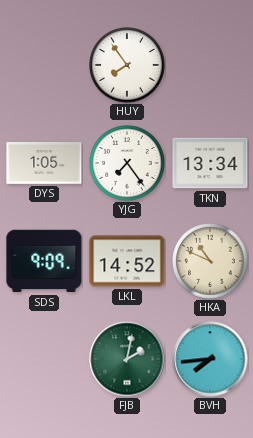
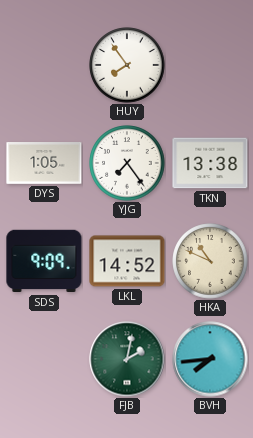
TKN: 13:34 -> 13:38
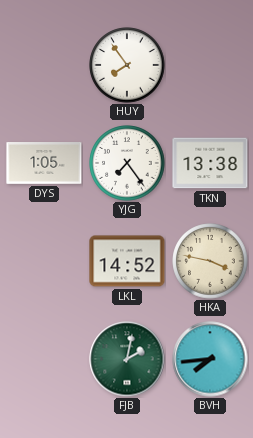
SDS: 9:09 -> none
HKA: 10:49 -> 3:47
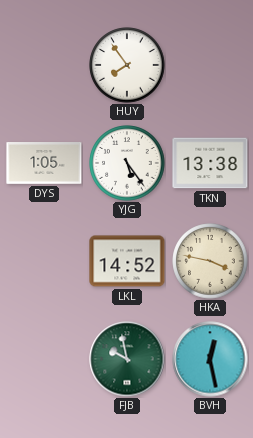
YJG: 7:24 -> 5:24
FJB: 2:02 -> 9:58
BVH: 7:44 -> 12:28
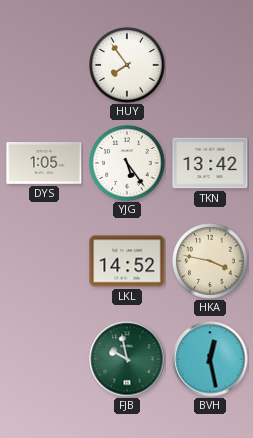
TKN: 13:38 -> 13:42
